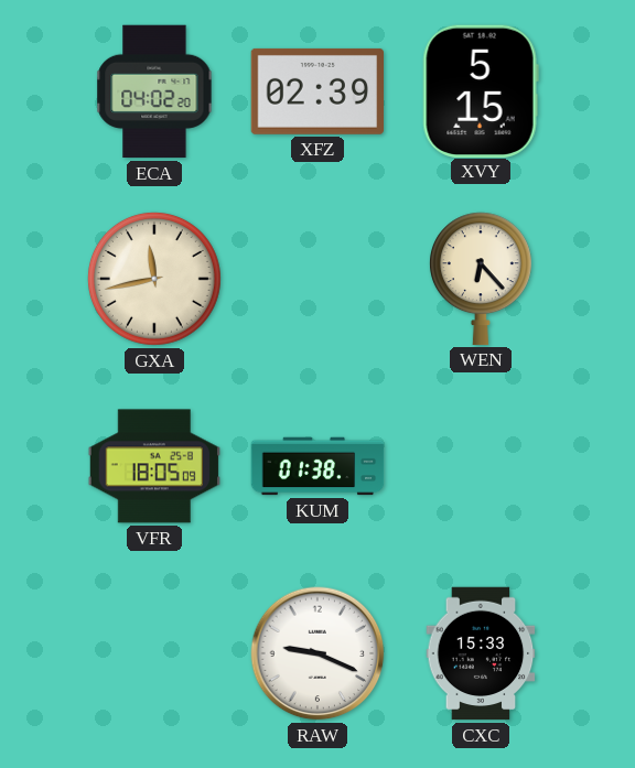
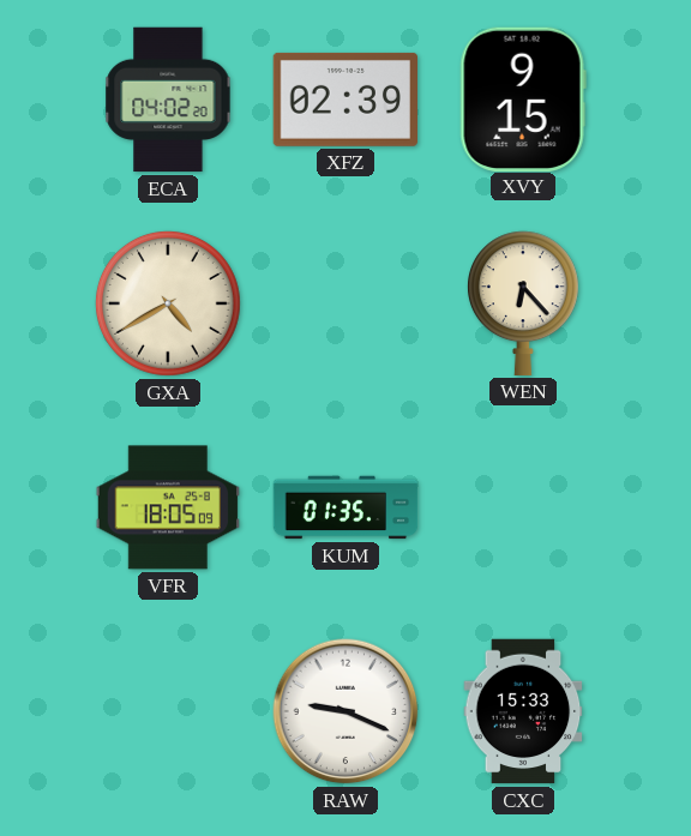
XVY: 5:15 -> 9:15
GXA: 11:43 -> 4:40
KUM: 01:38 -> 01:35
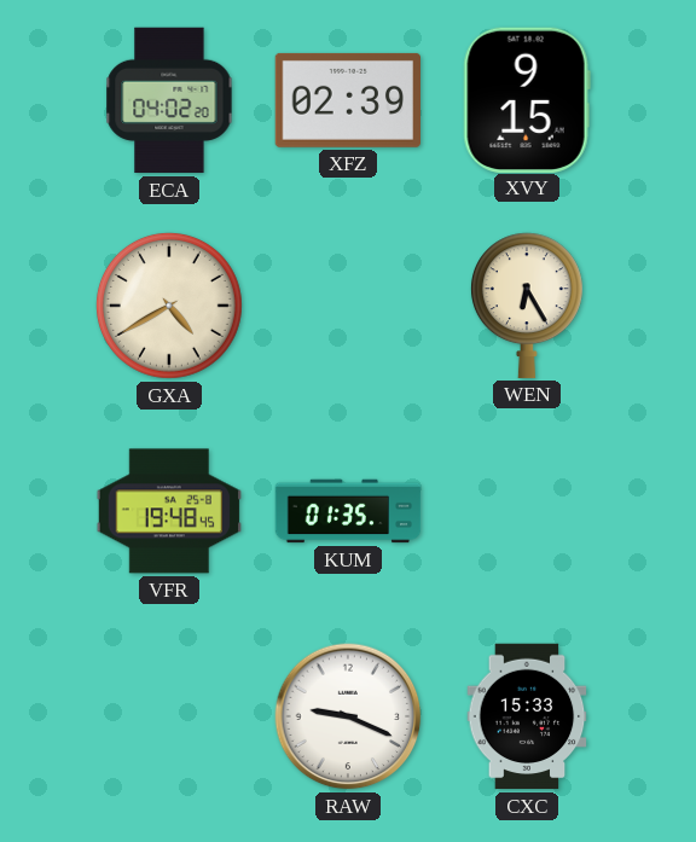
WEN: 6:23 -> 6:25
VFR: 18:05 -> 19:48
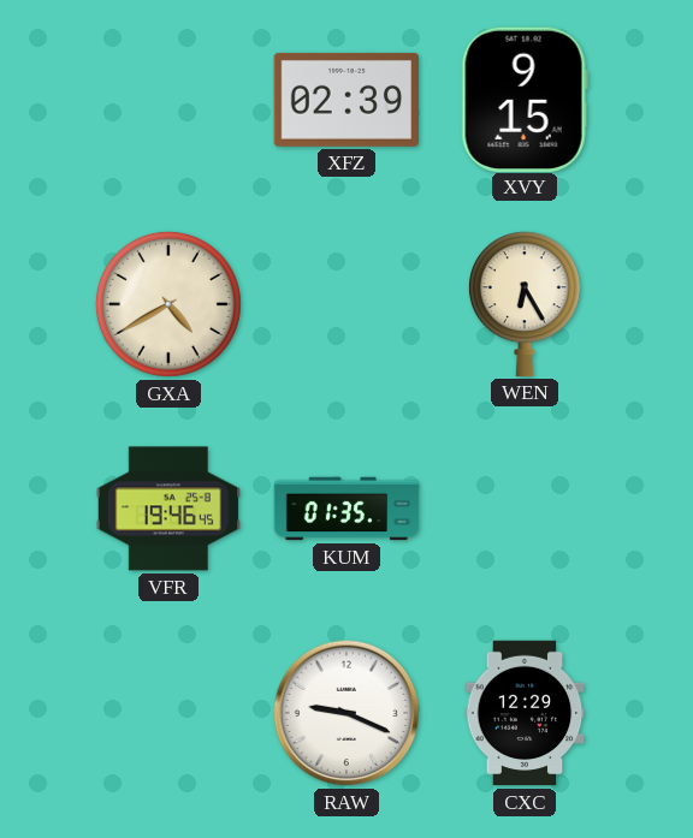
ECA: 04:02 -> none
VFR: 19:48 -> 19:46
CXC: 15:33 -> 12:29
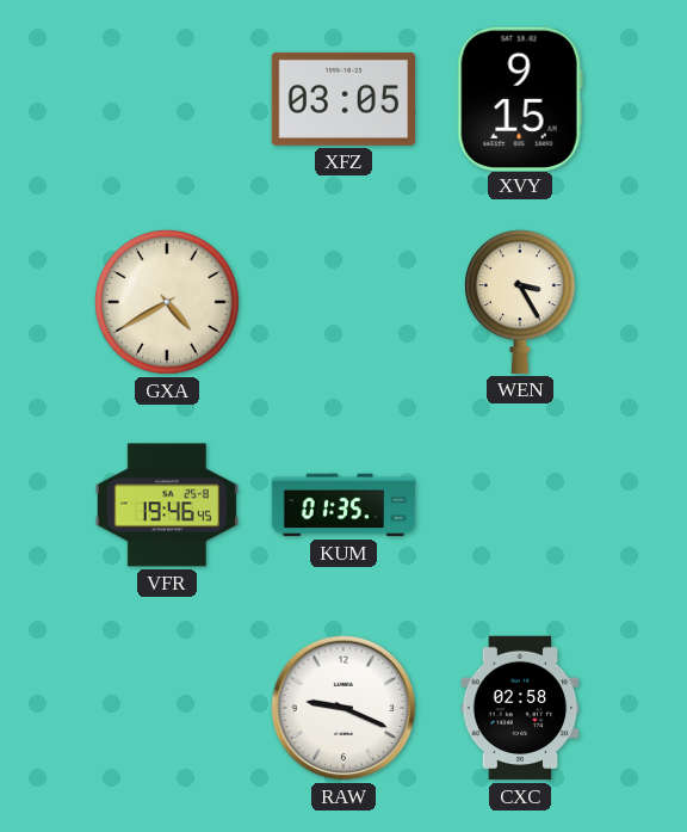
XFZ: 02:39 -> 03:05
WEN: 6:25 -> 3:25
CXC: 12:29 -> 02:58
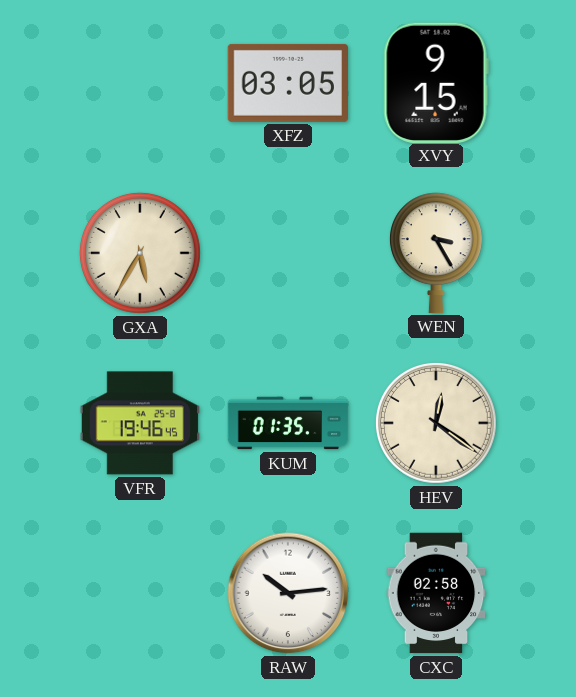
GXA: 4:40 -> 5:35
HEV: none -> 12:21
RAW: 9:19 -> 10:14
